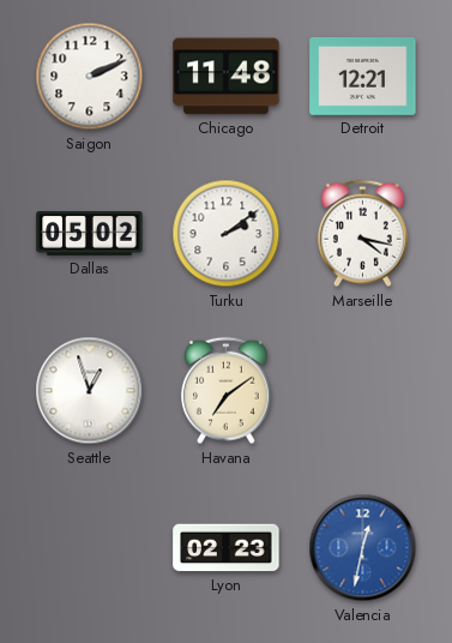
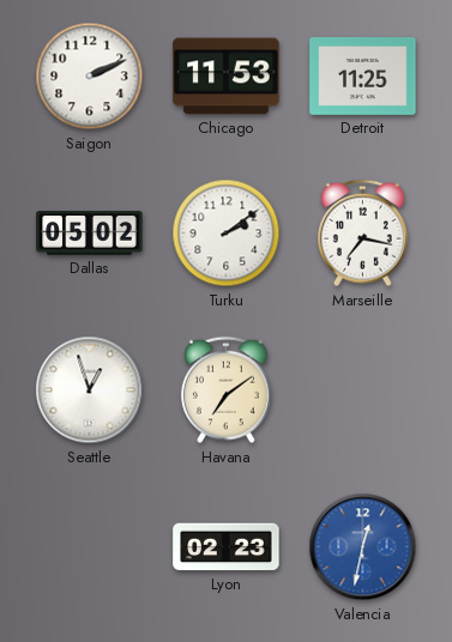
Chicago: 11:48 -> 11:53
Detroit: 12:21 -> 11:25
Marseille: 4:17 -> 7:17
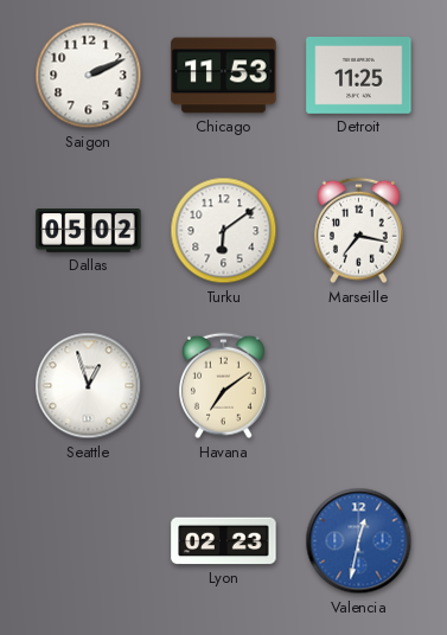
Turku: 2:09 -> 6:09
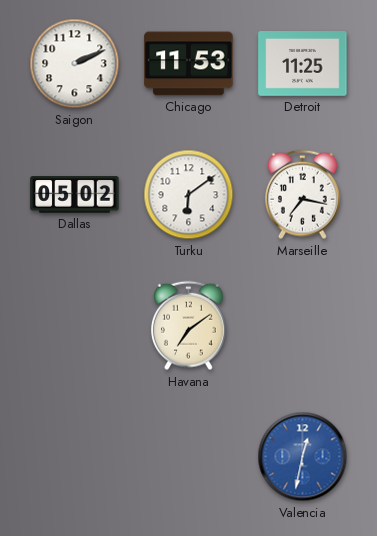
Seattle: 12:57 -> none
Lyon: 02:23 -> none
